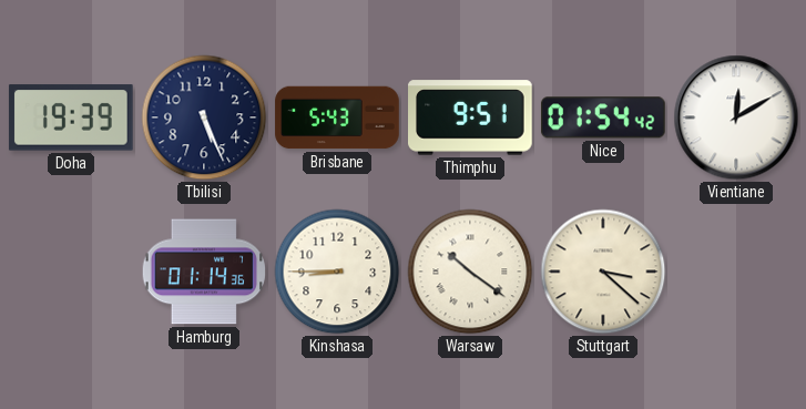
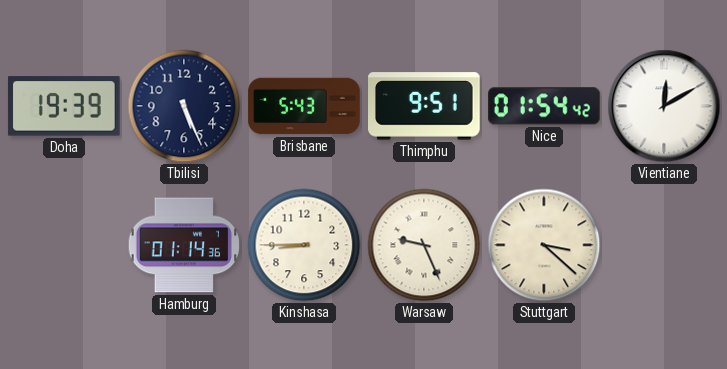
Warsaw: 10:21 -> 9:26
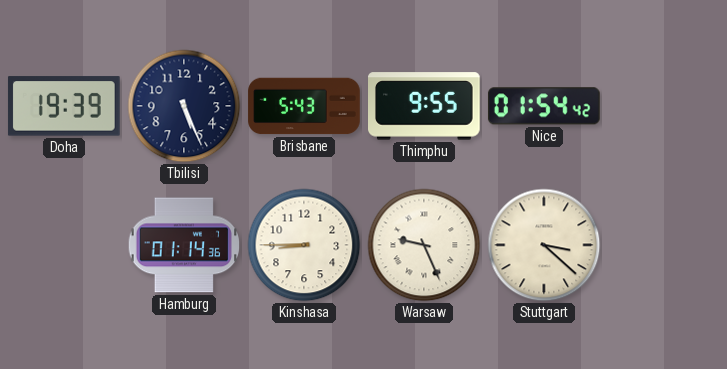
Thimphu: 9:51 -> 9:55
Vientiane: 12:10 -> none
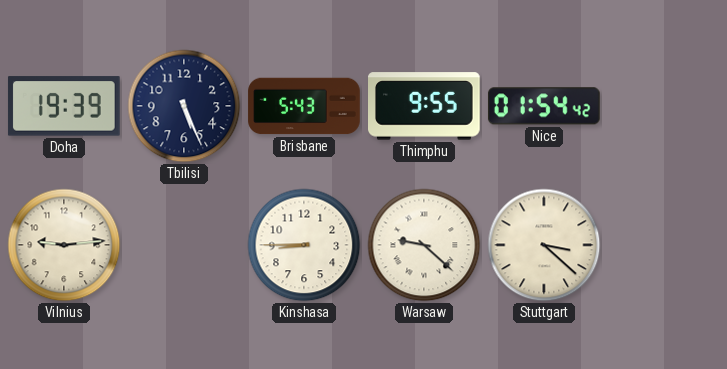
Vilnius: none -> 9:14
Hamburg: 01:14 -> none
Warsaw: 9:26 -> 9:22
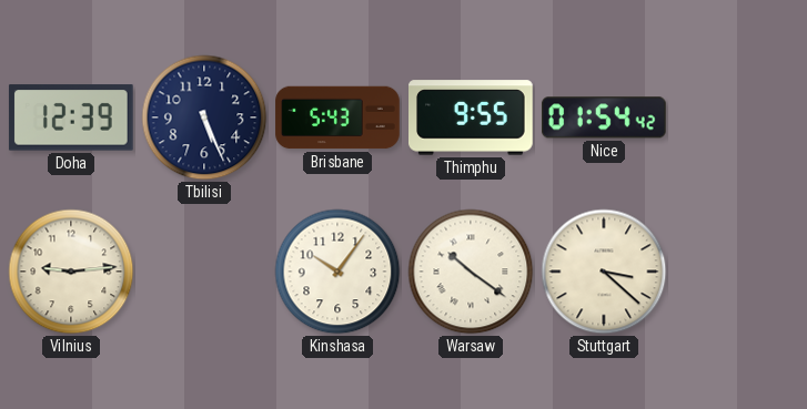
Doha: 19:39 -> 12:39
Kinshasa: 8:45 -> 10:06
Warsaw: 9:22 -> 10:21
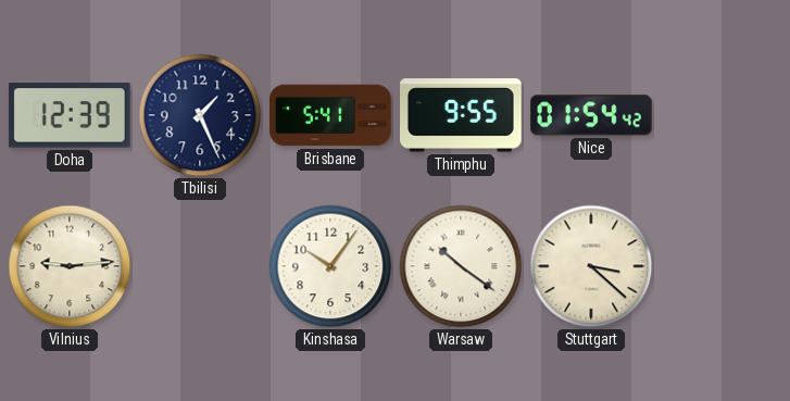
Tbilisi: 5:26 -> 1:26
Brisbane: 5:43 -> 5:41
